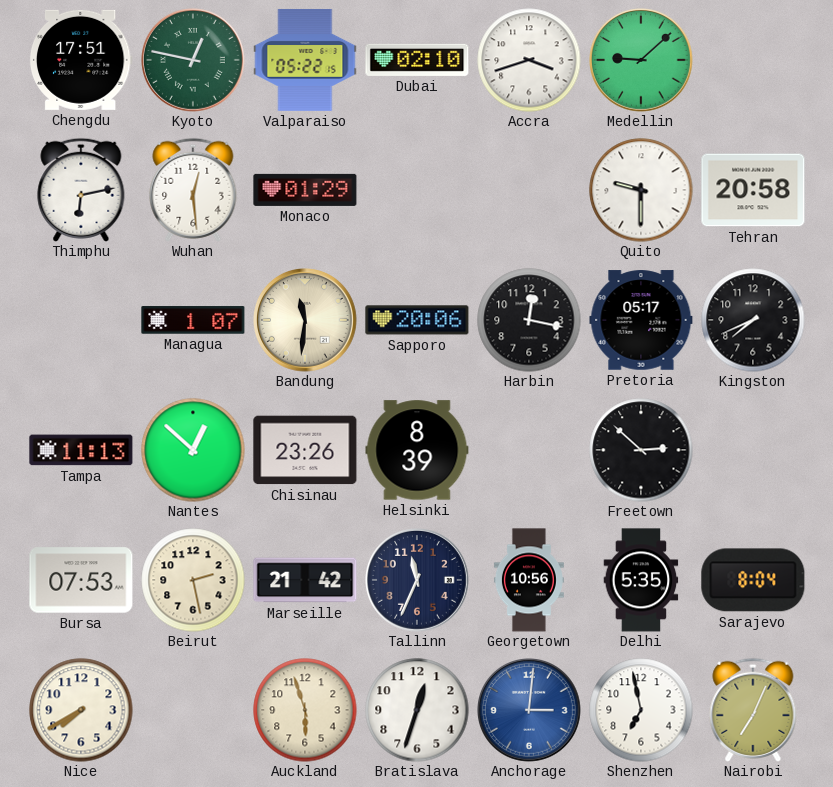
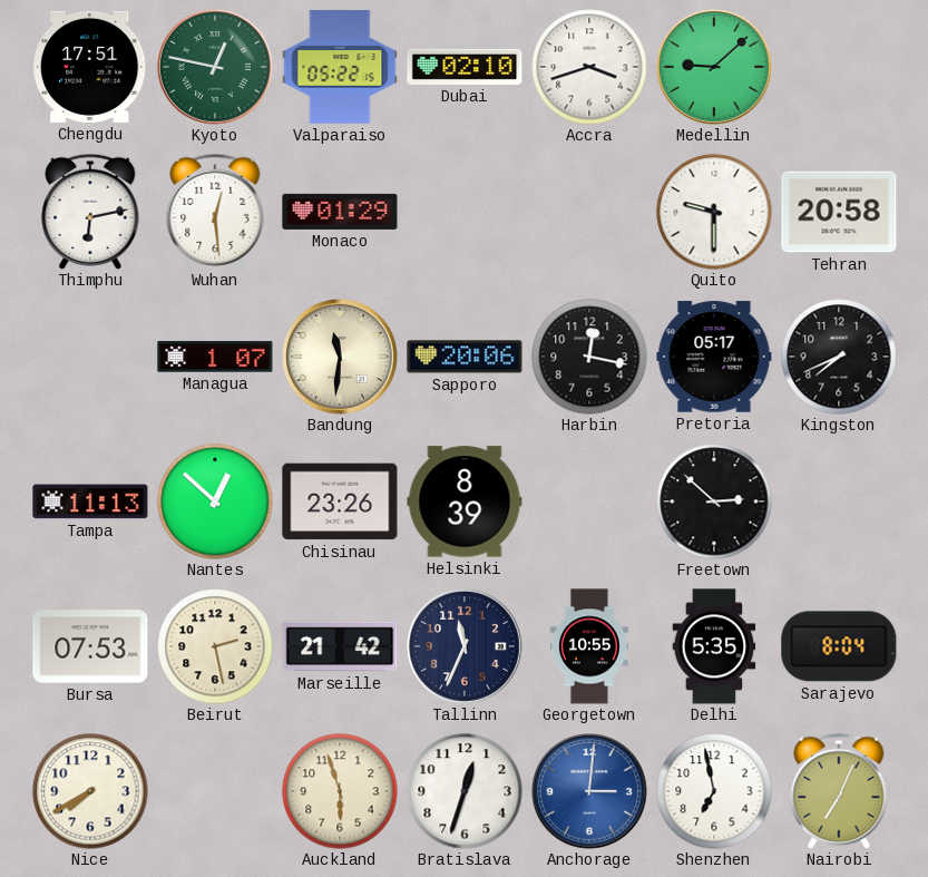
Georgetown: 10:56 -> 10:55
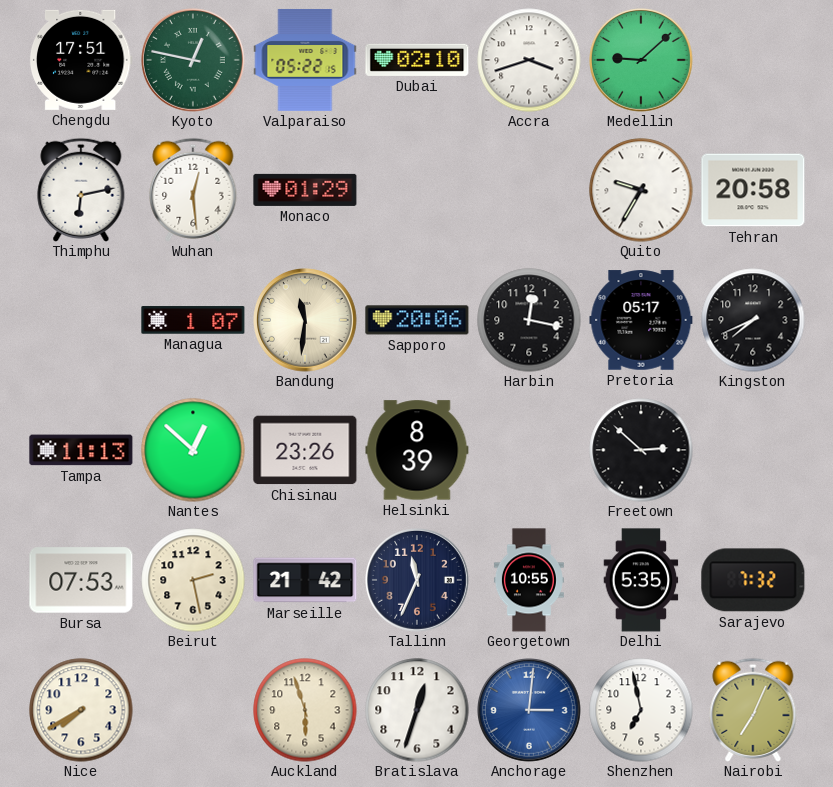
Quito: 9:30 -> 9:35
Sarajevo: 8:04 -> 7:32
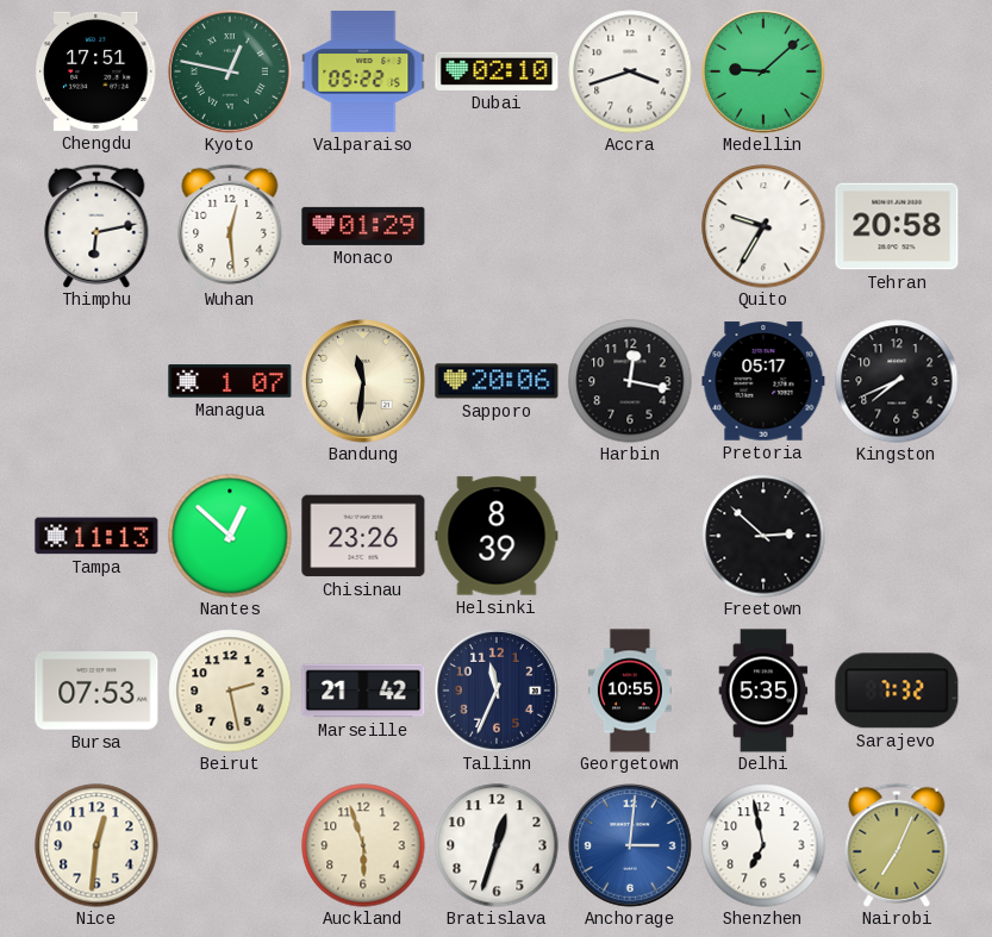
Nice: 7:40 -> 12:31
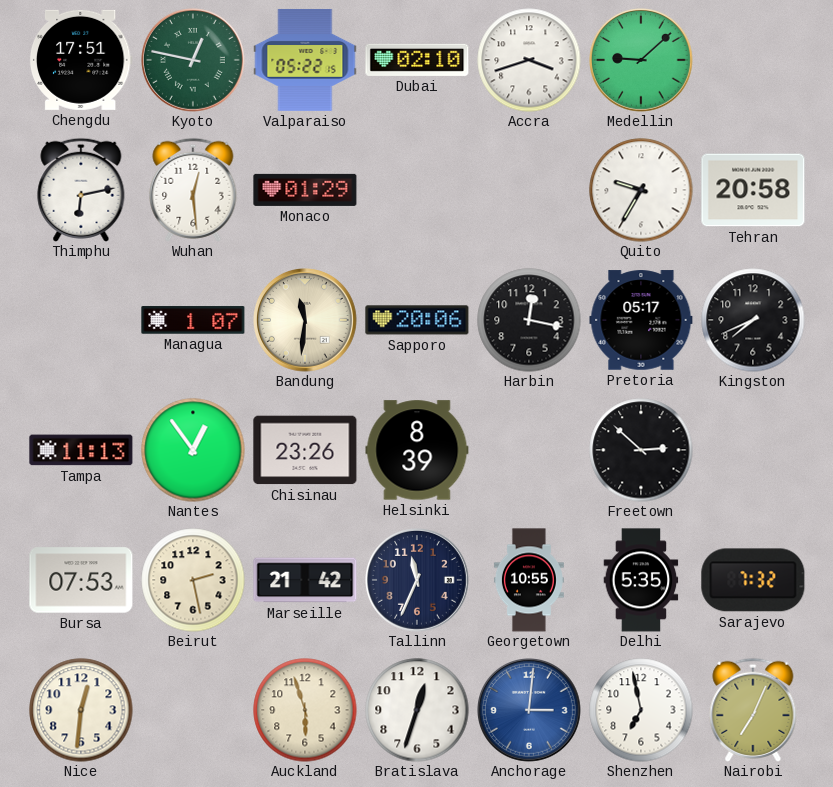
Nantes: 12:52 -> 12:54
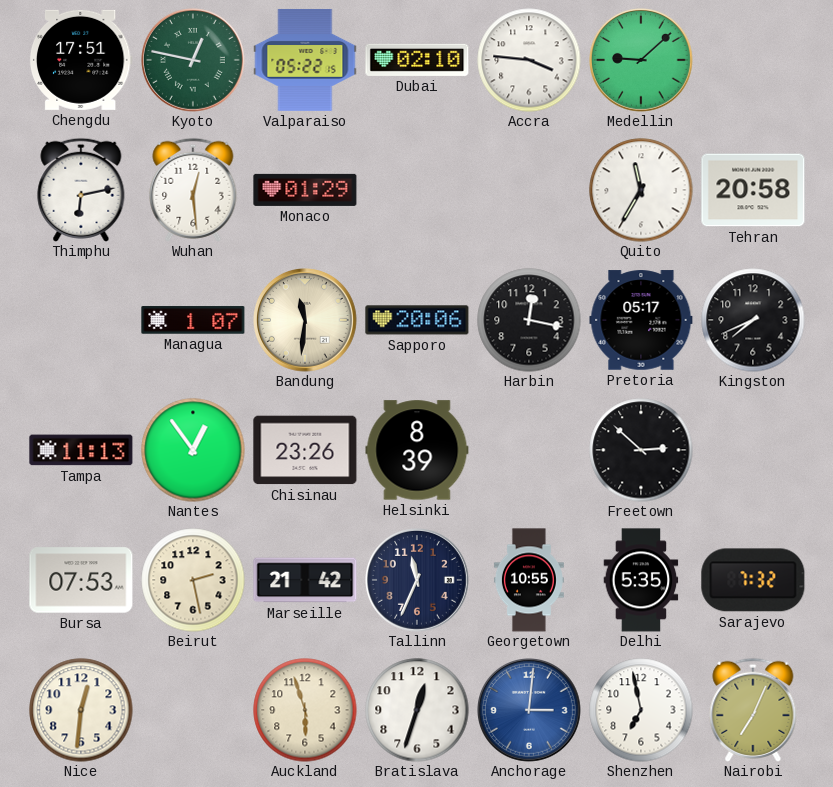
Accra: 3:42 -> 3:46
Quito: 9:35 -> 11:35
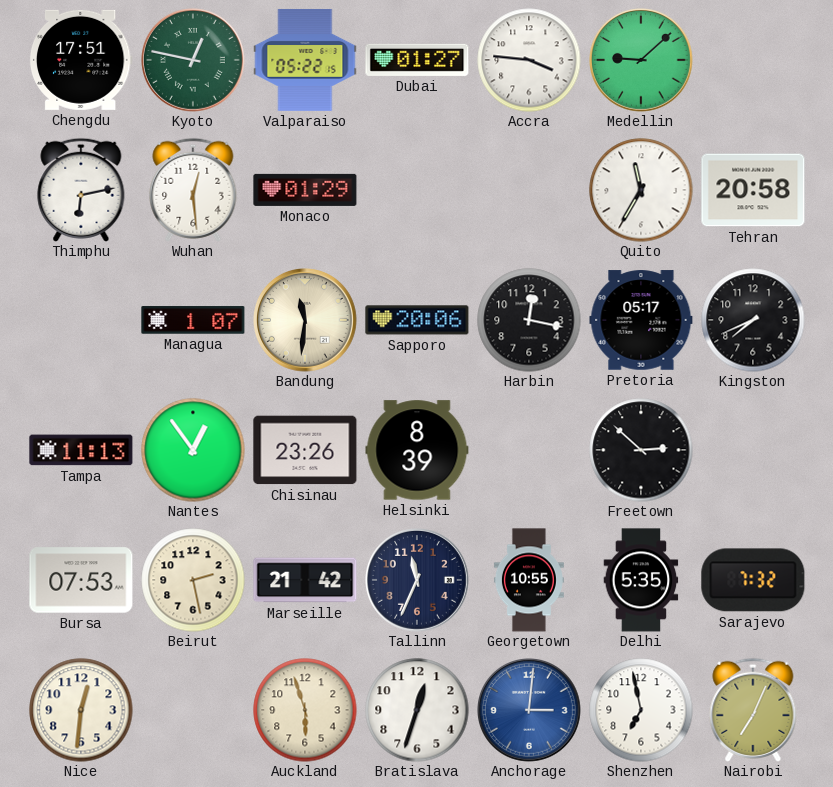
Dubai: 02:10 -> 01:27
